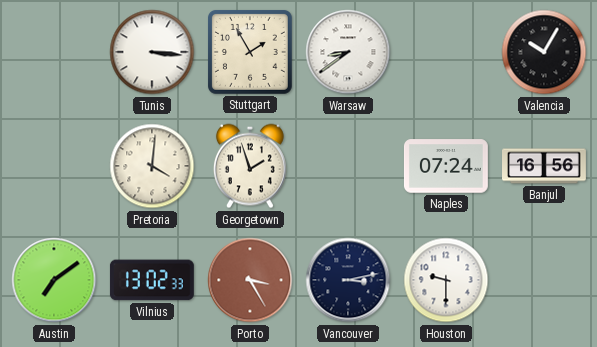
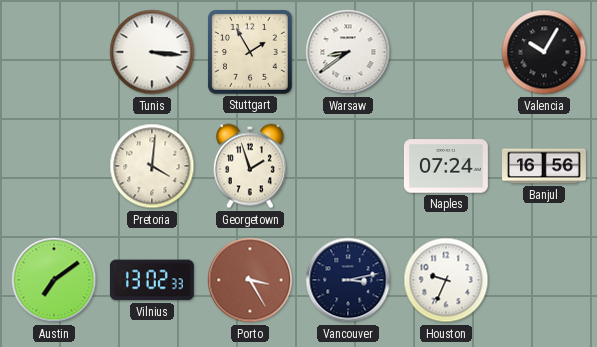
Houston: 9:30 -> 9:34
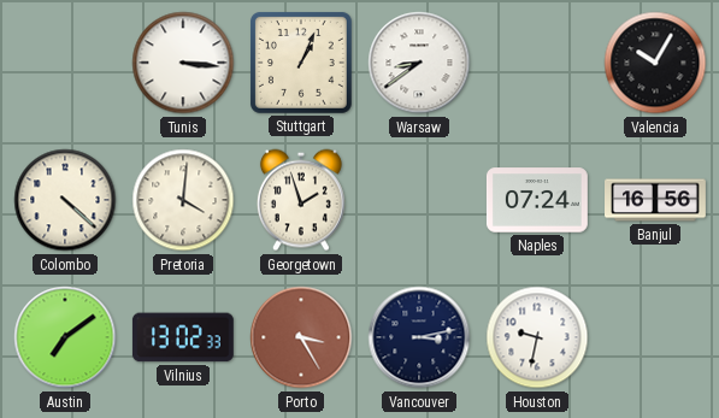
Stuttgart: 1:55 -> 1:04
Colombo: none -> 4:22
Houston: 9:34 -> 9:32
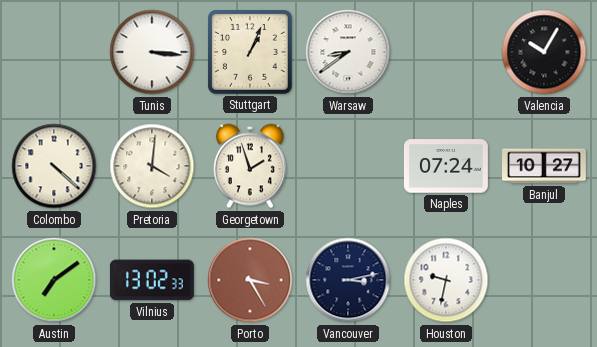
Banjul: 16:56 -> 10:27
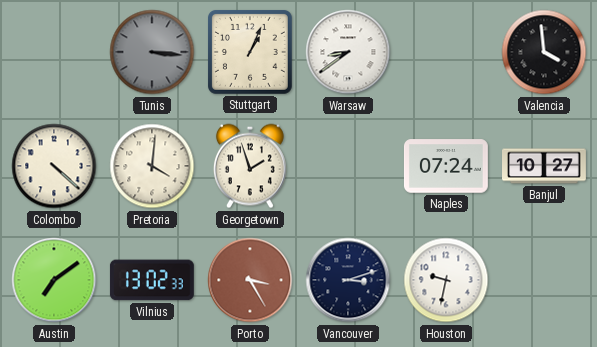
Tunis dial: white -> grey
Valencia: 10:05 -> 3:59
Vancouver: 3:13 -> 3:12
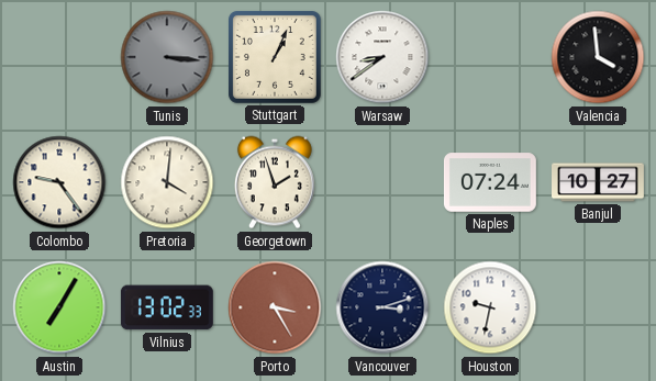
Colombo: 4:22 -> 9:24
Austin: 7:09 -> 7:05
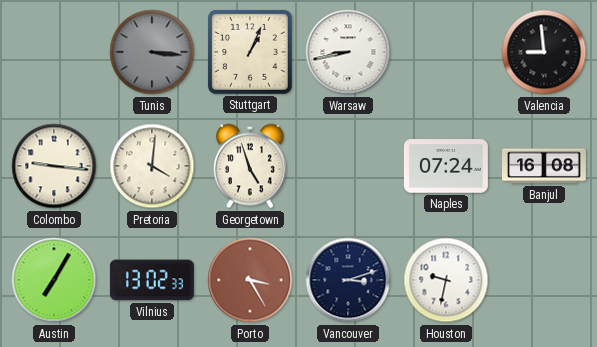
Warsaw: 8:39 -> 8:43
Valencia: 3:59 -> 8:59
Colombo: 9:24 -> 9:16
Georgetown: 1:57 -> 4:57
Banjul: 10:27 -> 16:08
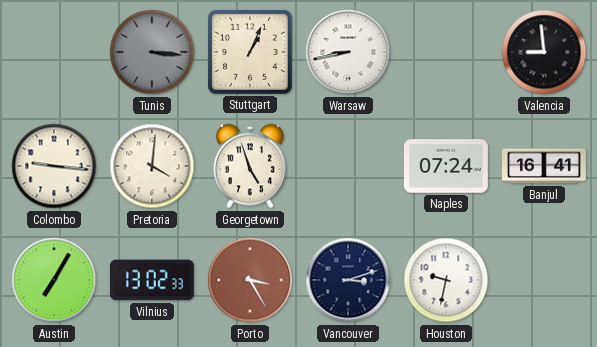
Banjul: 16:08 -> 16:41
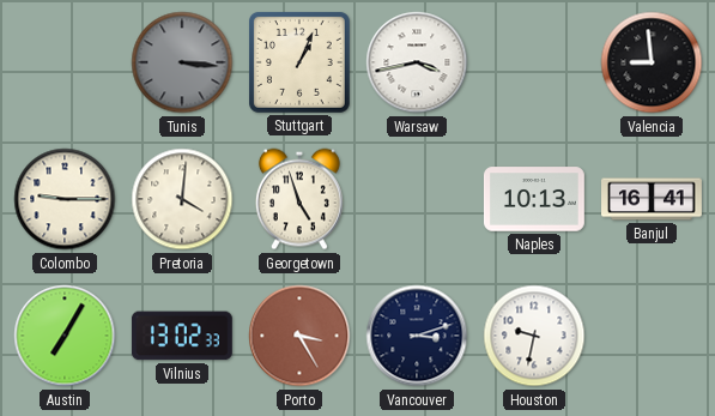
Warsaw: 8:43 -> 3:43
Colombo: 9:16 -> 9:15
Naples: 07:24 -> 10:13
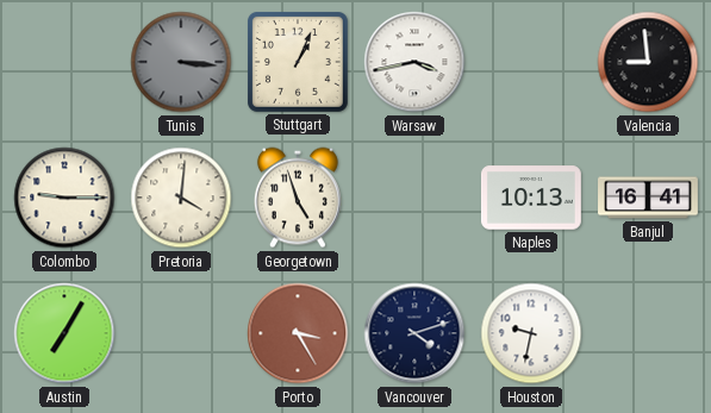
Vilnius: 13:02 -> none
Vancouver: 3:12 -> 4:12
